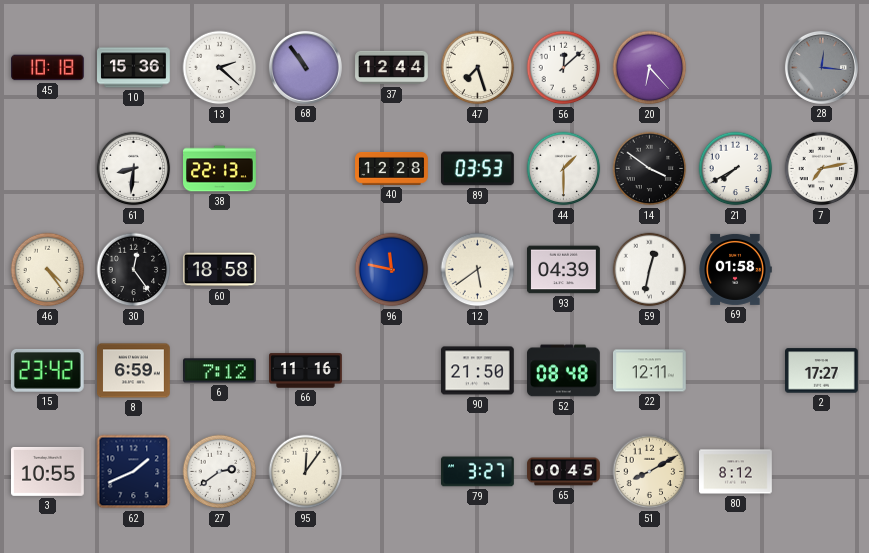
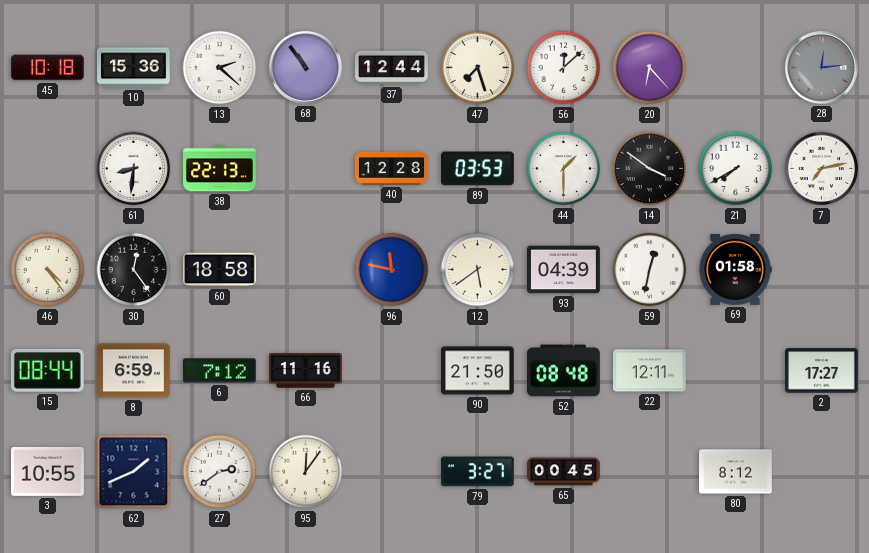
28: 12:16 -> 12:14
15: 23:42 -> 08:44
51: 8:10 -> none
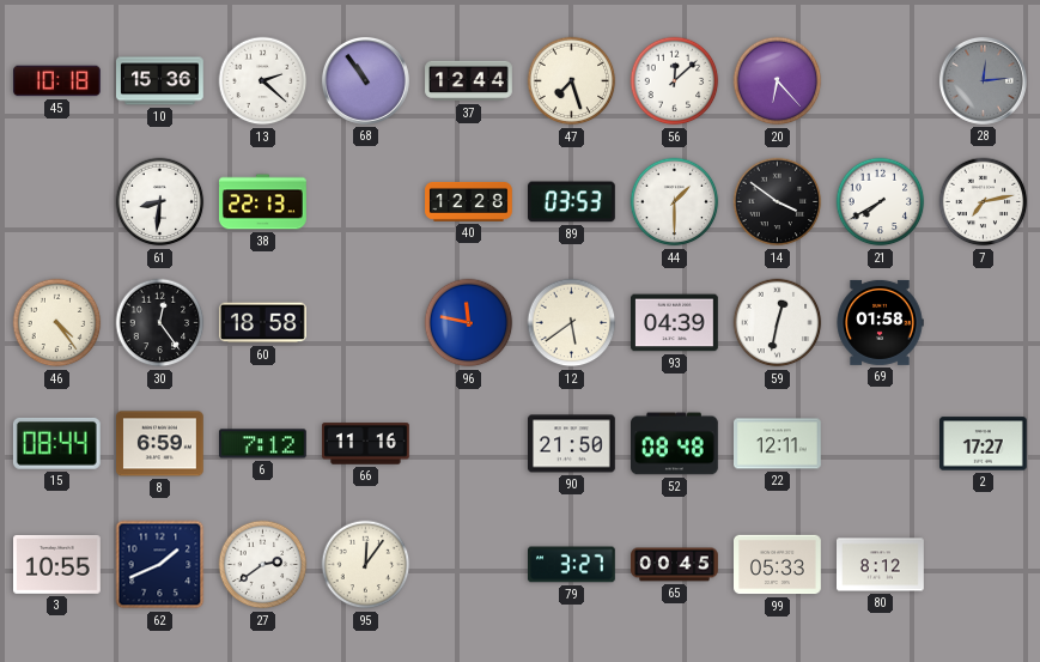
99: none -> 05:33
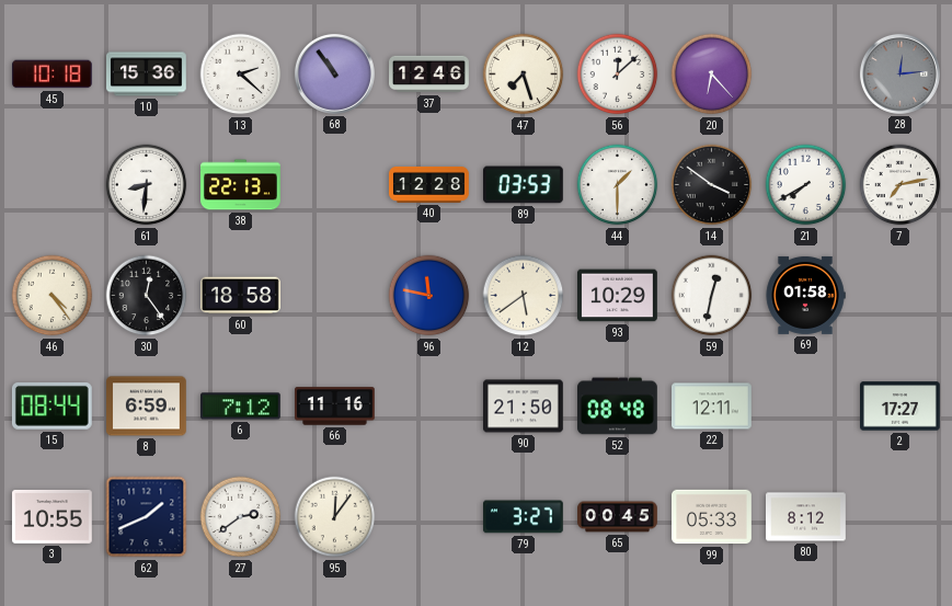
37: 12:44 -> 12:46
93: 04:39 -> 10:29
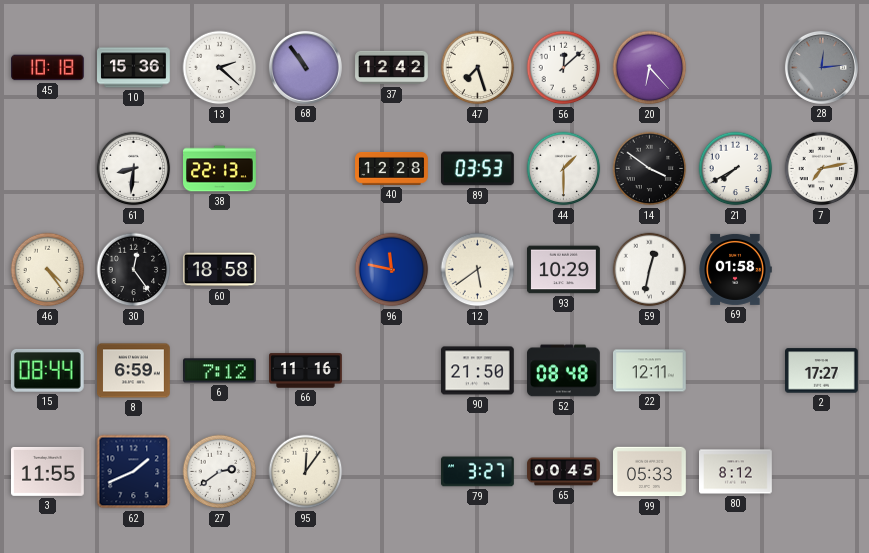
37: 12:46 -> 12:42
3: 10:55 -> 11:55
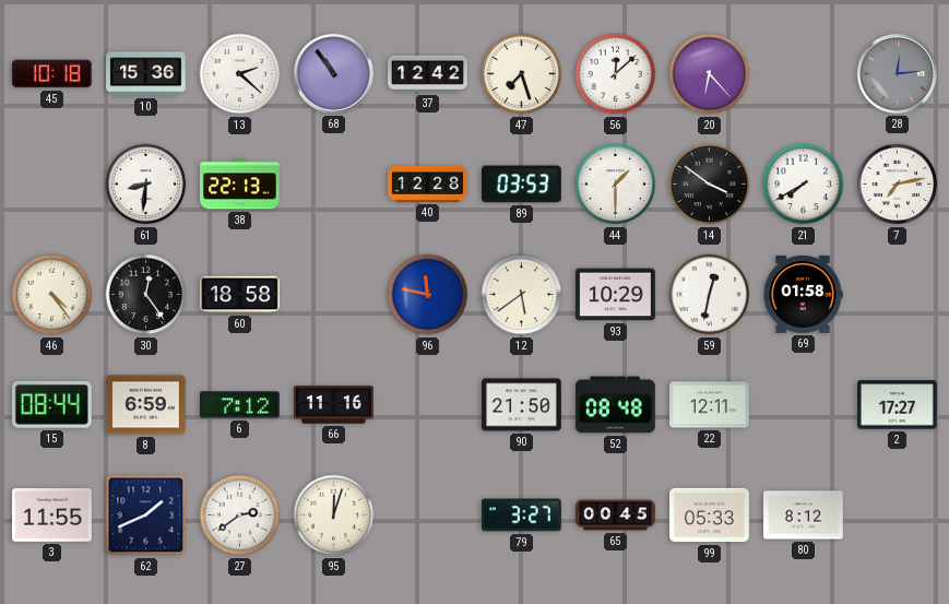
95: 12:06 -> 12:03
